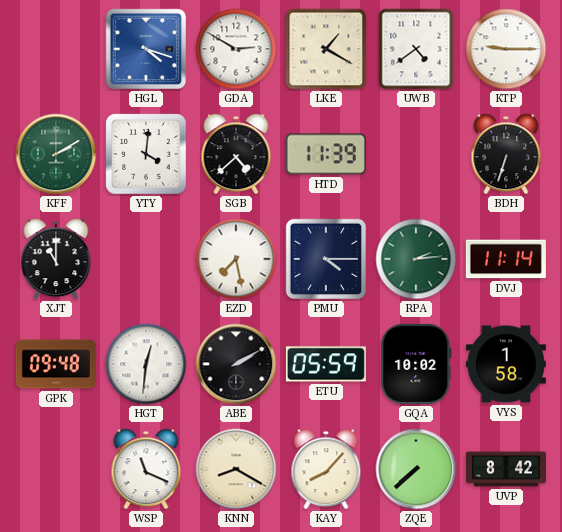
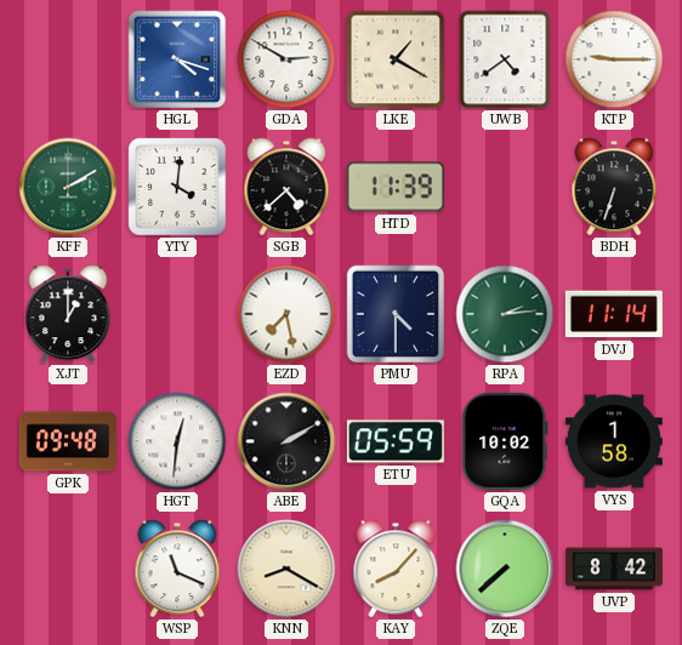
XJT: 11:00 -> 1:00
PMU: 4:15 -> 4:30
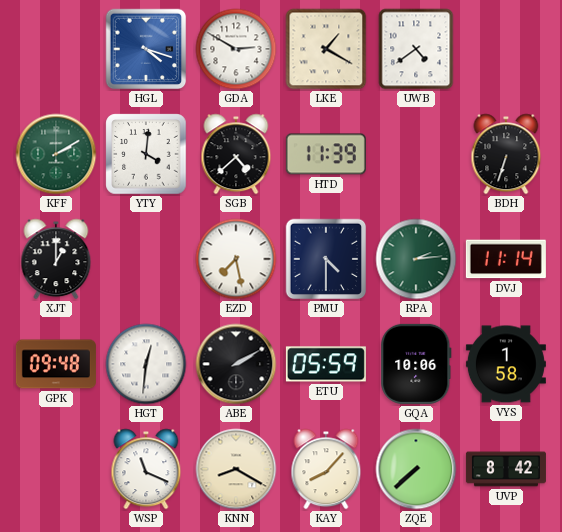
KTP: 9:15 -> none
GQA: 10:02 -> 10:06
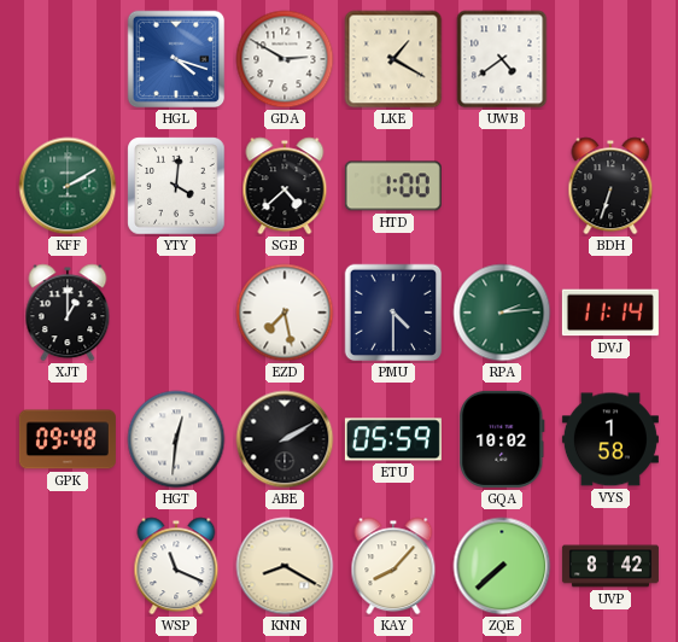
HTD: 11:39 -> 1:00
GQA: 10:06 -> 10:02
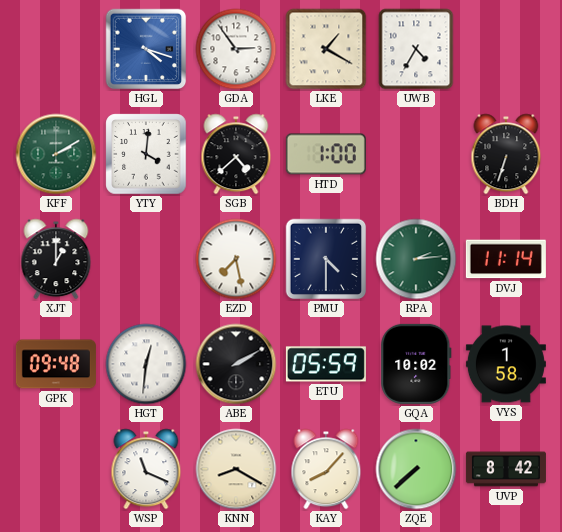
GDA: 2:50 -> 2:54
UWB: 4:39 -> 4:35
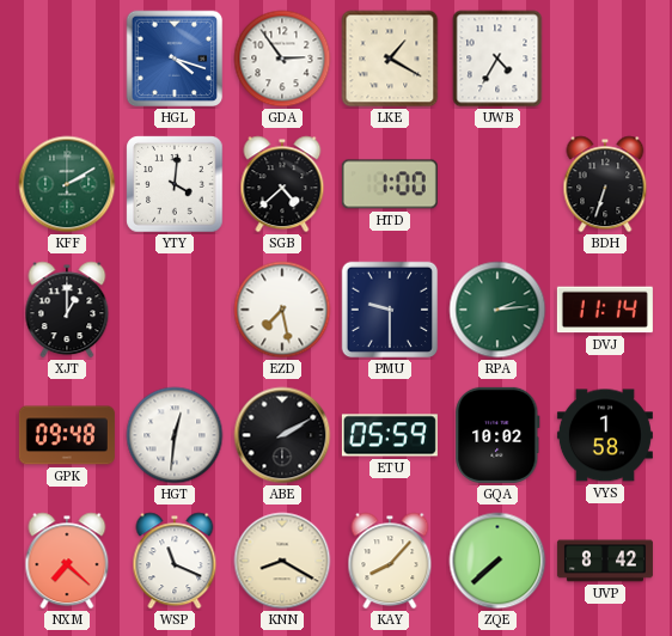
PMU: 4:30 -> 9:30
NXM: none -> 7:22
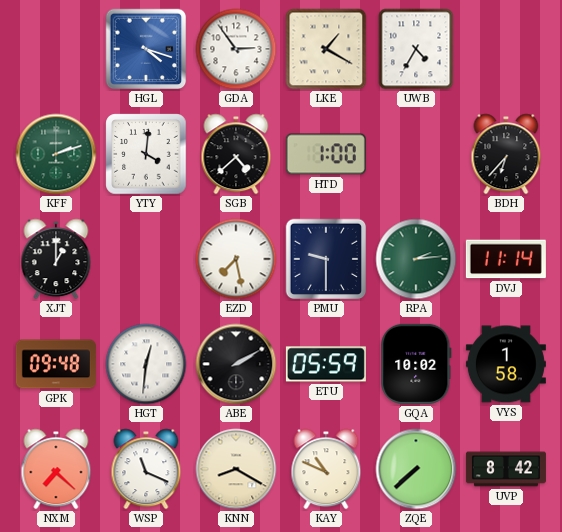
KFF: 2:10 -> 2:12
BDH: 6:33 -> 6:37
KAY: 8:07 -> 10:49
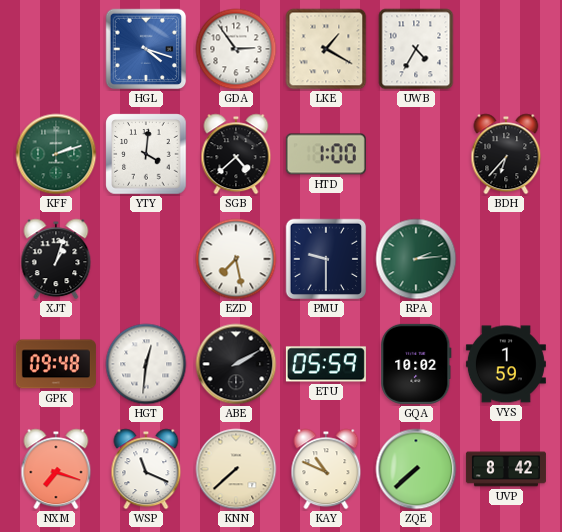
XJT: 1:00 -> 1:03
DVJ: 11:14 -> none
VYS: 1:58 -> 1:59
NXM: 7:22 -> 7:18
KNN: 8:20 -> 7:38
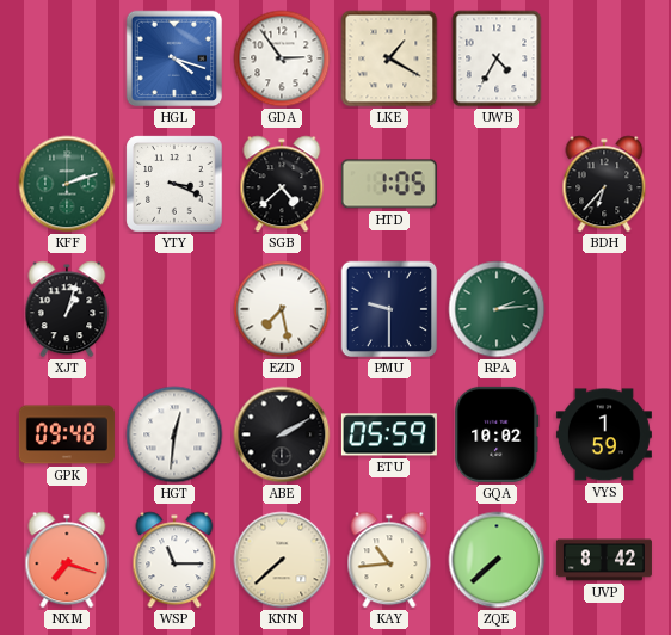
YTY: 4:01 -> 3:19
HTD: 1:00 -> 1:05
WSP: 11:19 -> 11:15
KAY: 10:49 -> 10:44
